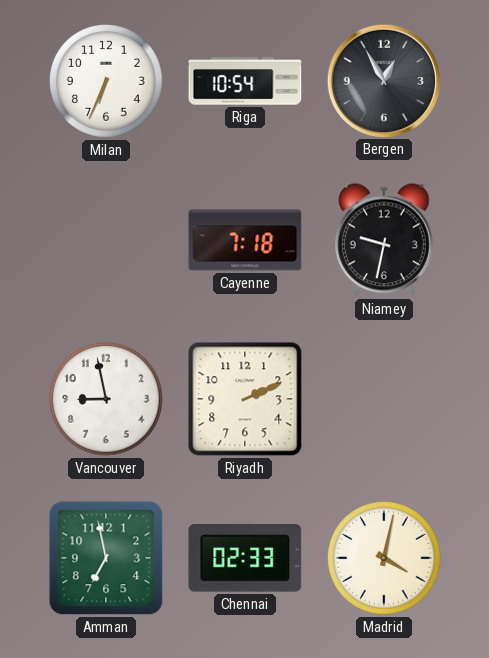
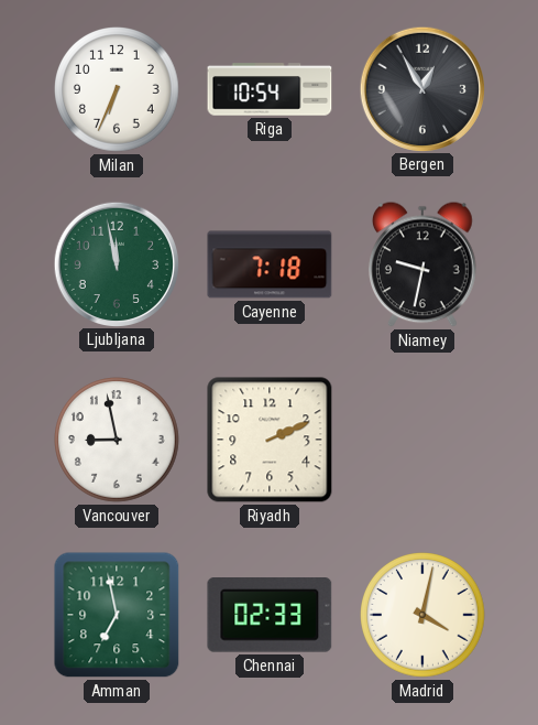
Ljubljana: none -> 11:58
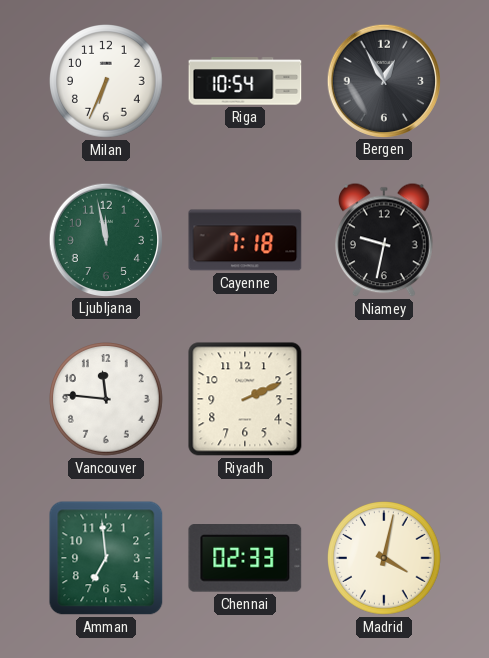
Vancouver: 8:58 -> 11:46
Amman: 6:58 -> 6:59
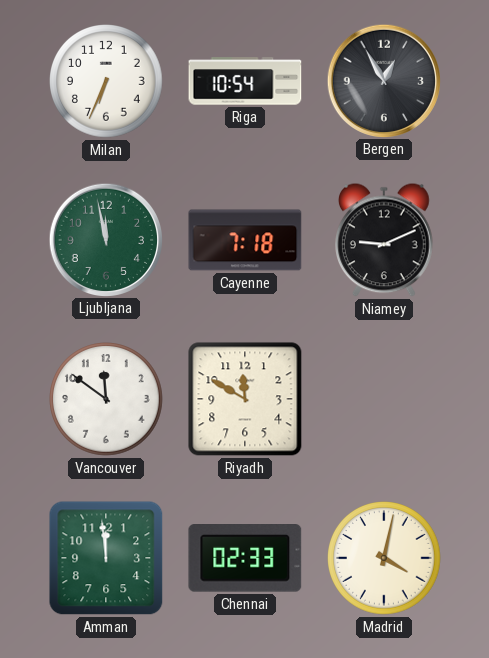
Niamey: 9:32 -> 9:11
Vancouver: 11:46 -> 11:51
Riyadh: 2:11 -> 11:50
Amman: 6:59 -> 11:59
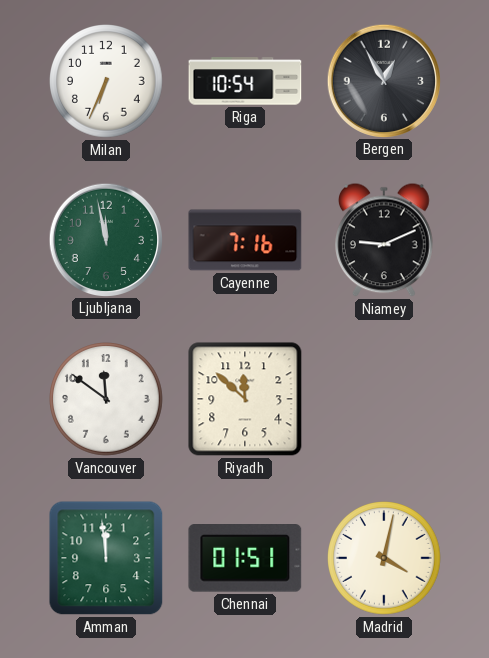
Cayenne: 7:18 -> 7:16
Riyadh: 11:50 -> 11:52
Chennai: 02:33 -> 01:51
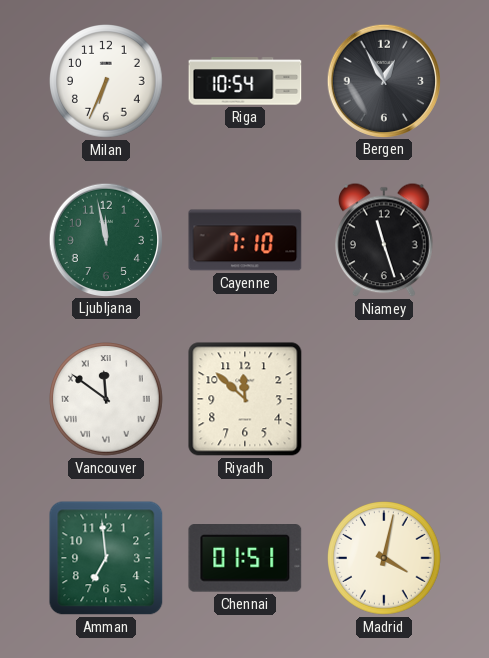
Cayenne: 7:16 -> 7:10
Niamey: 9:11 -> 11:27
Vancouver numerals: Arabic -> Roman
Amman: 11:59 -> 6:59
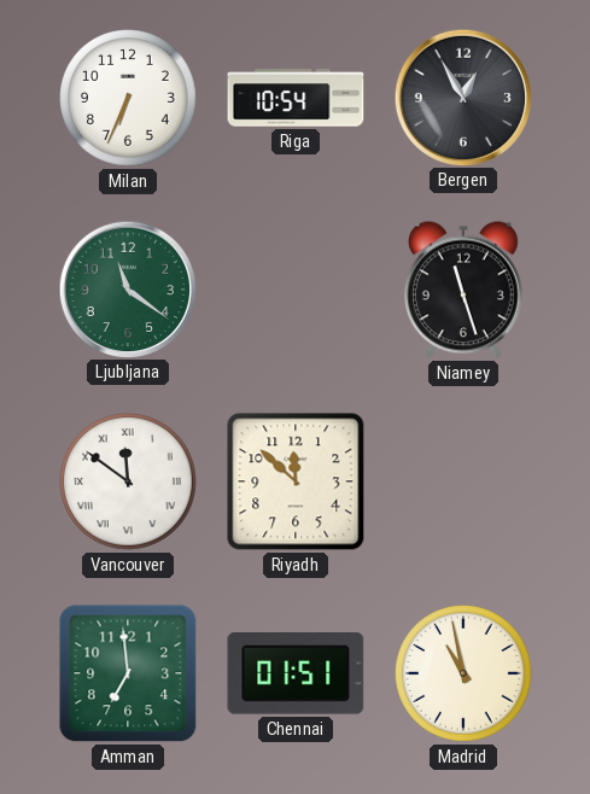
Ljubljana: 11:58 -> 11:21
Cayenne: 7:10 -> none
Madrid: 4:02 -> 10:58
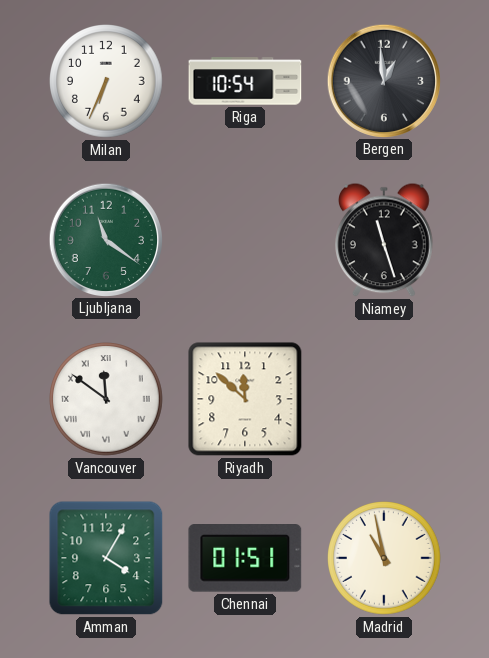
Bergen: 12:55 -> 12:59
Amman: 6:59 -> 4:05
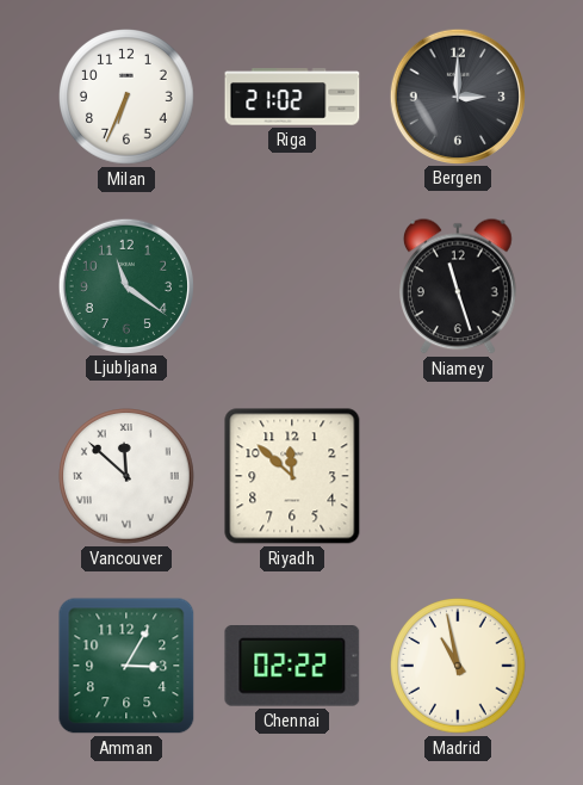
Riga: 10:54 -> 21:02
Bergen: 12:59 -> 3:00
Vancouver: 11:51 -> 11:52
Amman: 4:05 -> 3:05
Chennai: 01:51 -> 02:22
